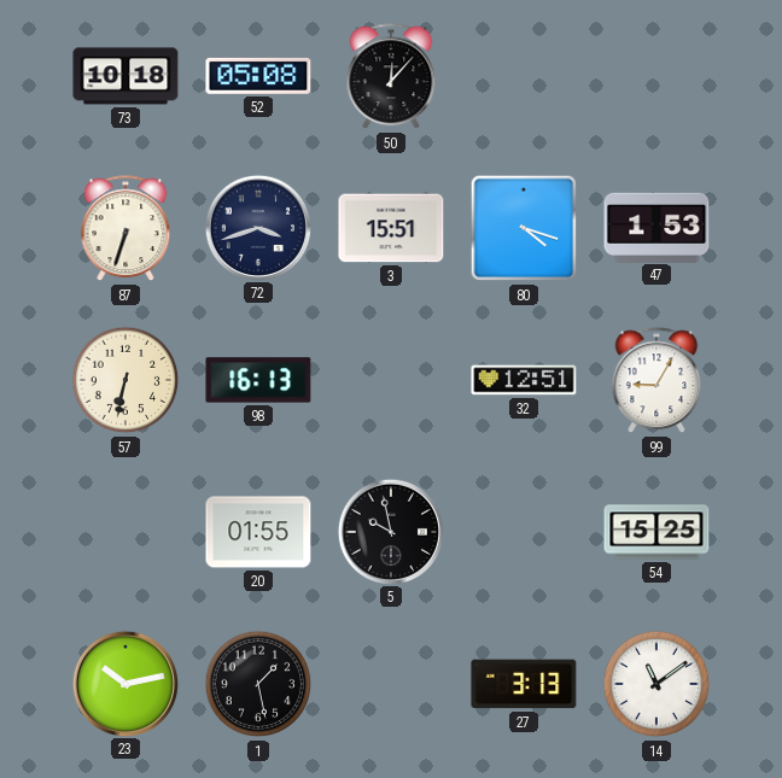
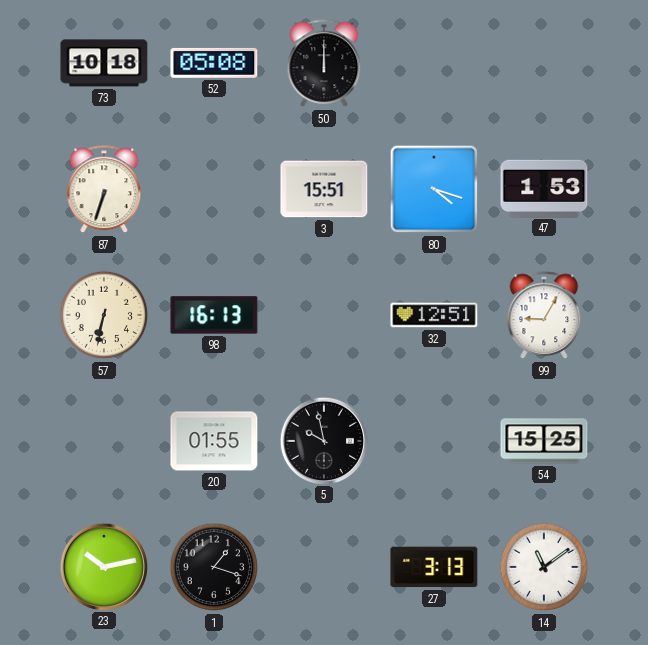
50: 12:07 -> 12:00
72: 3:42 -> none
1: 1:28 -> 1:18
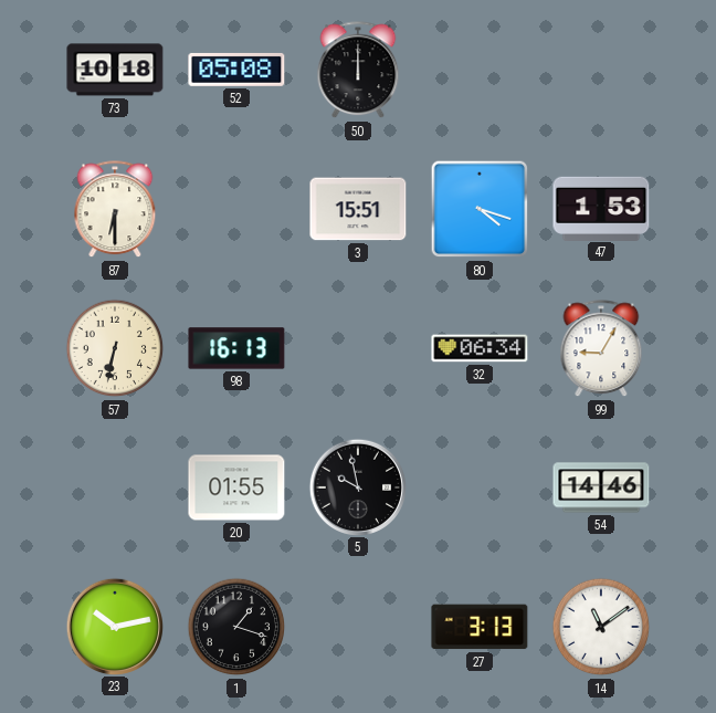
87: 6:33 -> 6:30
32: 12:51 -> 06:34
54: 15:25 -> 14:46
